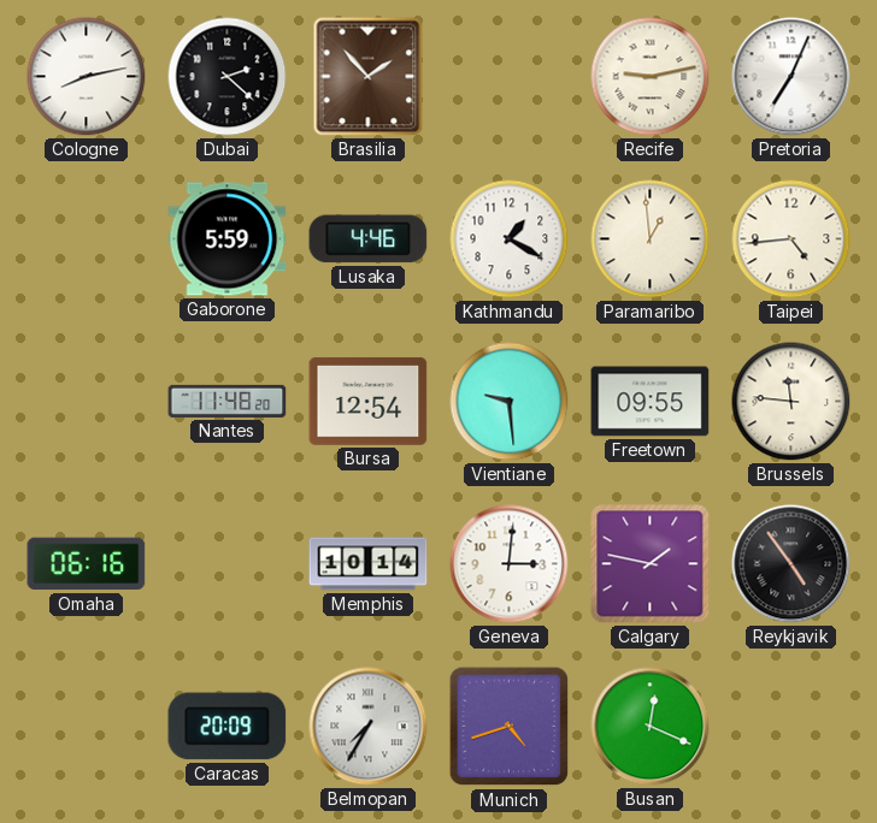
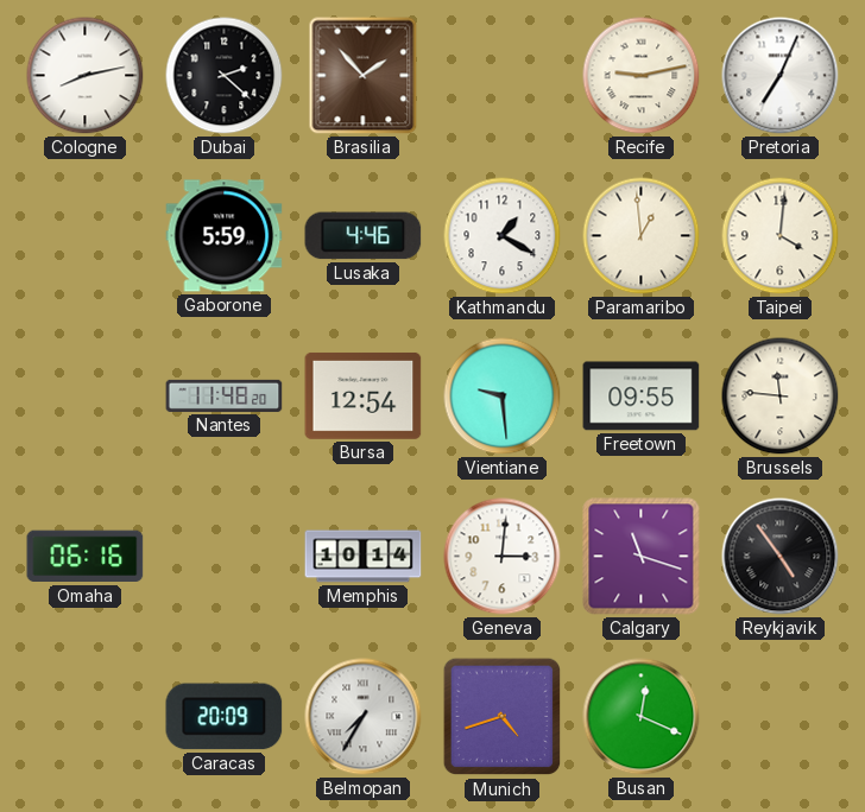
Taipei: 4:44 -> 4:01
Calgary: 1:47 -> 11:18
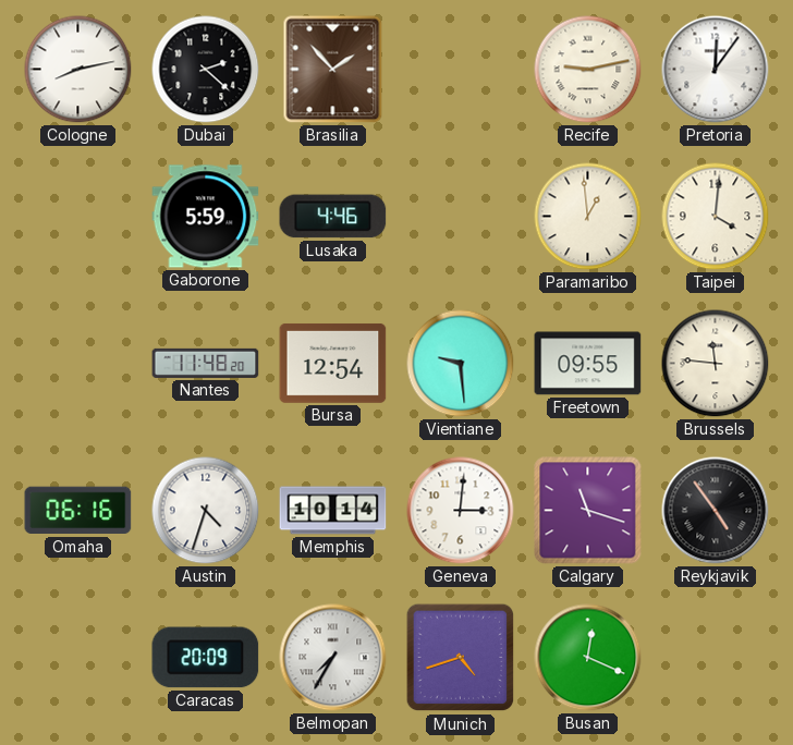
Pretoria: 7:04 -> 12:06
Kathmandu: 1:20 -> none
Austin: none -> 4:33
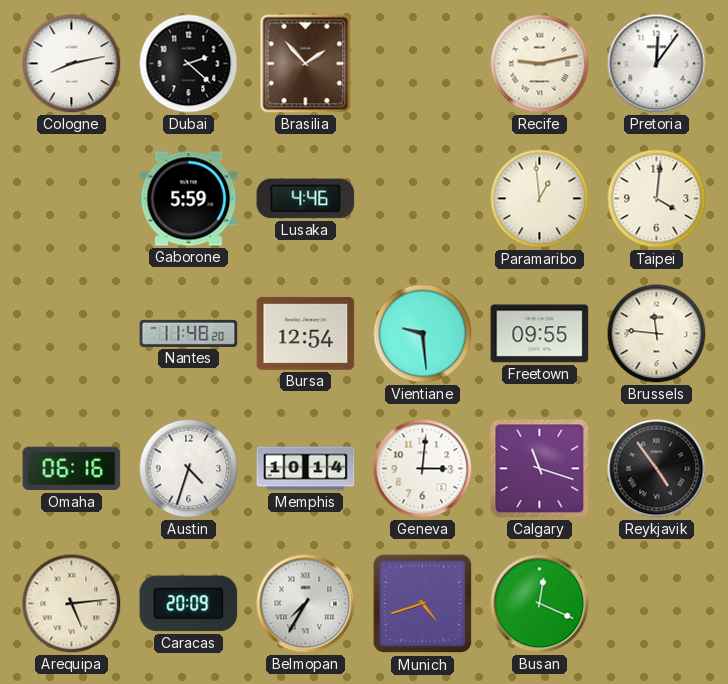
Arequipa: none -> 5:14
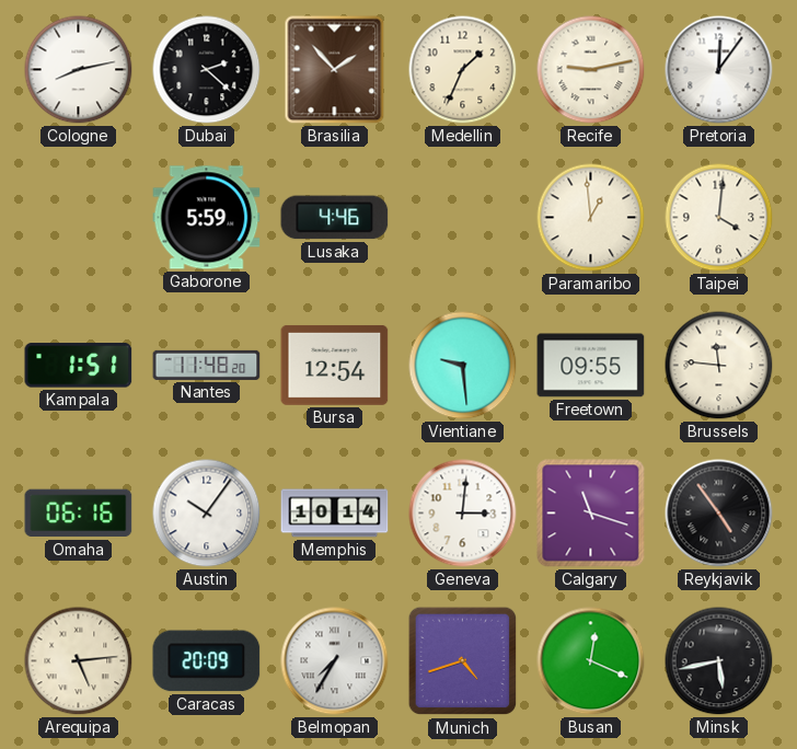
Medellin: none -> 1:34
Kampala: none -> 1:51
Austin: 4:33 -> 10:06
Minsk: none -> 5:43
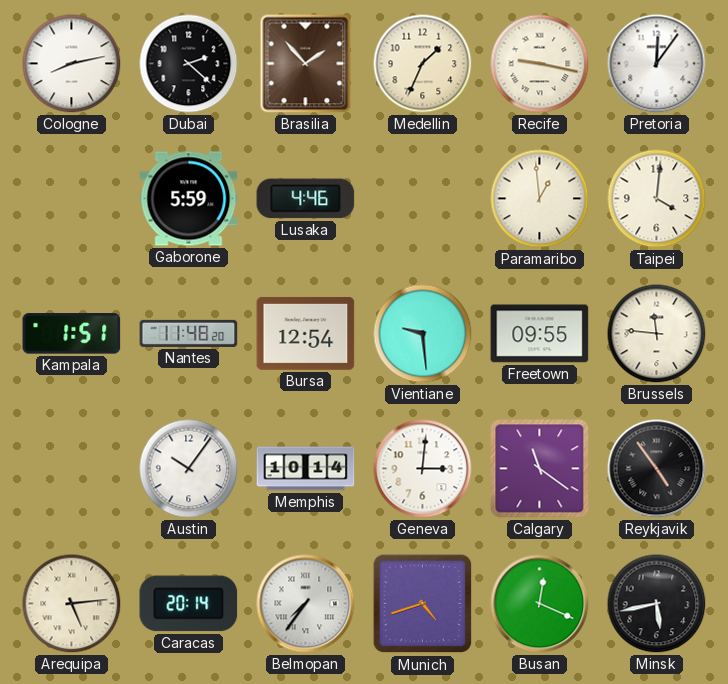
Recife: 9:13 -> 9:17
Omaha: 06:16 -> none
Calgary: 11:18 -> 11:21
Caracas: 20:09 -> 20:14
Belmopan: 7:35 -> 7:36
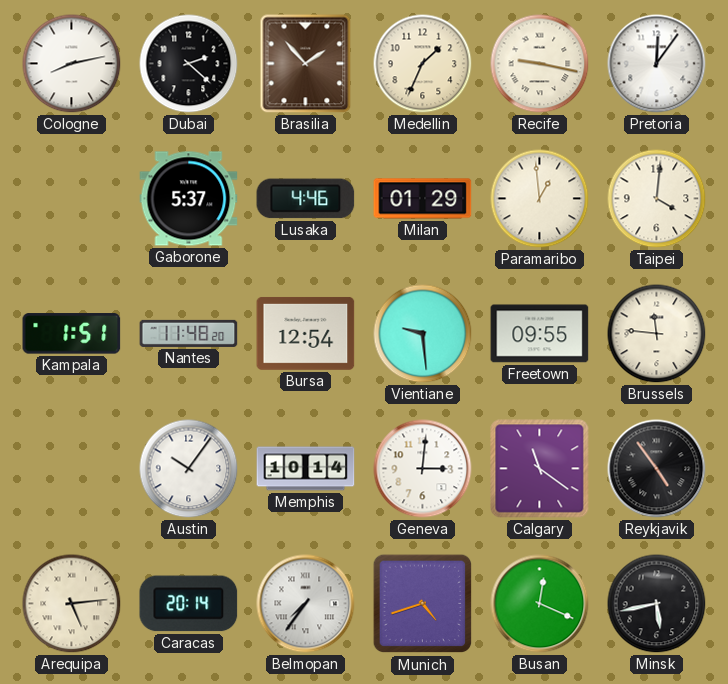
Gaborone: 5:59 -> 5:37
Milan: none -> 01:29
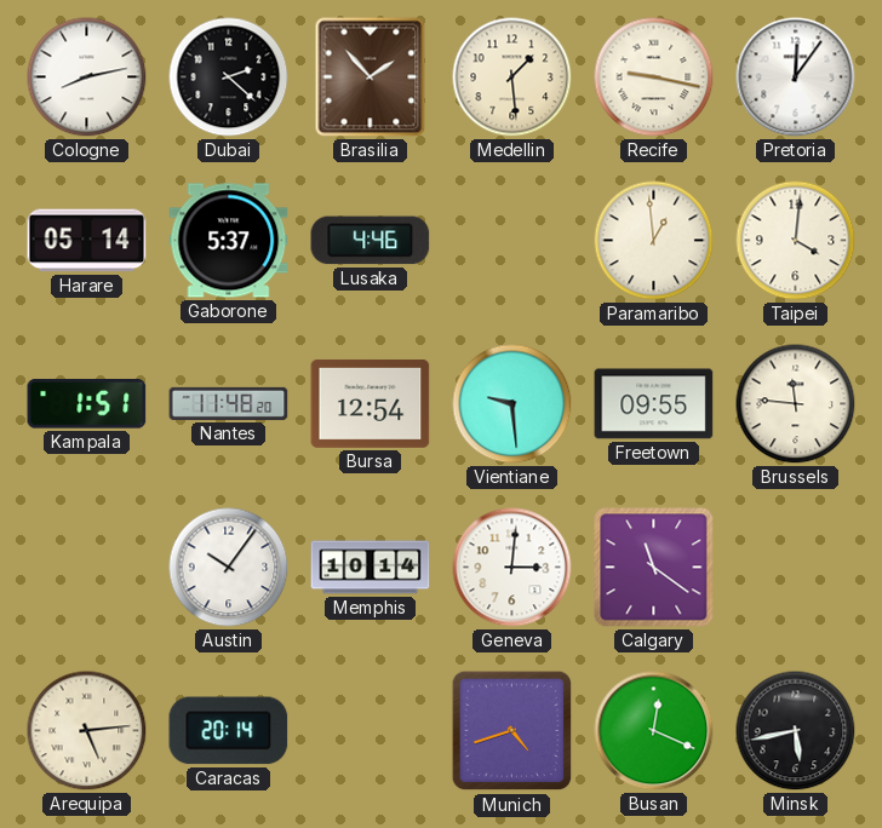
Medellin: 1:34 -> 1:29
Harare: none -> 05:14
Milan: 01:29 -> none
Reykjavik: 4:54 -> none
Belmopan: 7:36 -> none
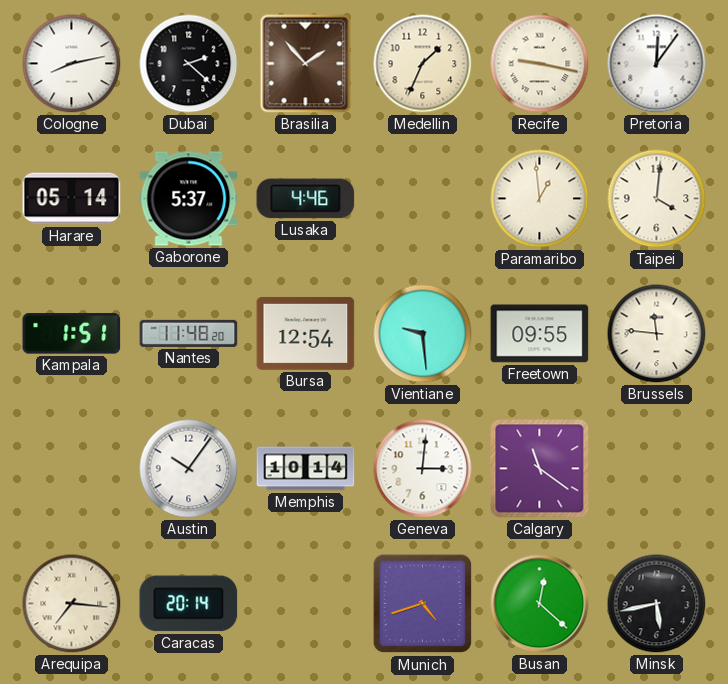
Medellin: 1:29 -> 1:34
Arequipa: 5:14 -> 7:16
Busan: 12:19 -> 12:22
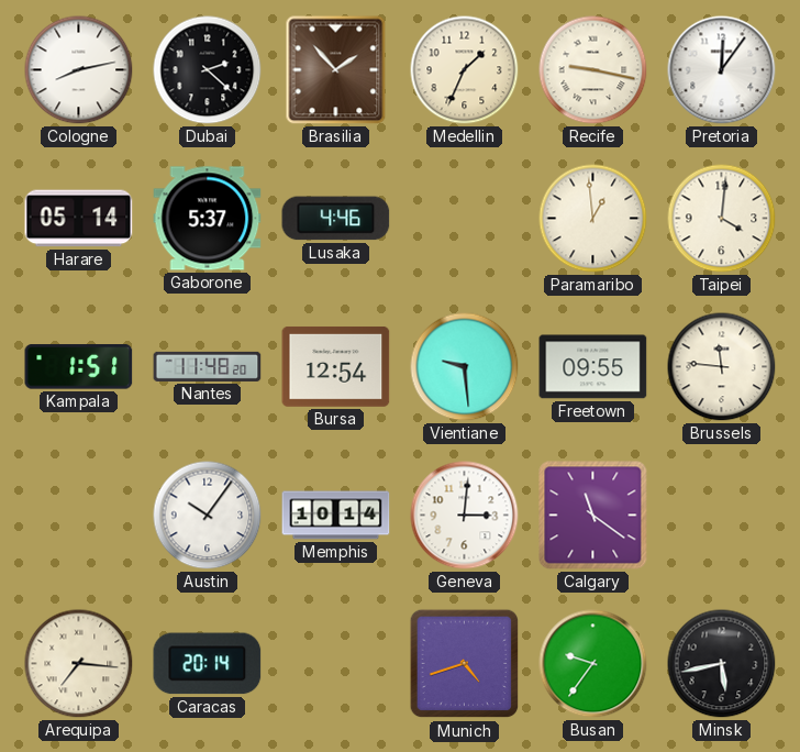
Busan: 12:22 -> 9:36
